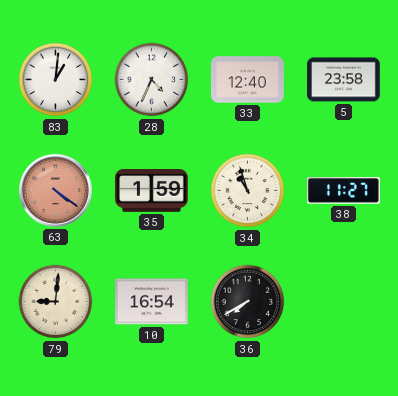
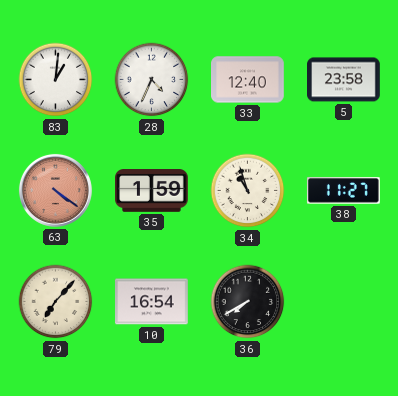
79: 9:01 -> 7:07
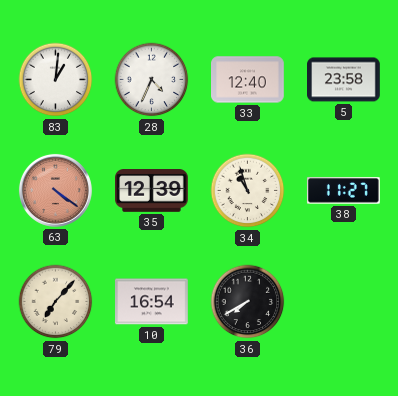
35: 1:59 -> 12:39
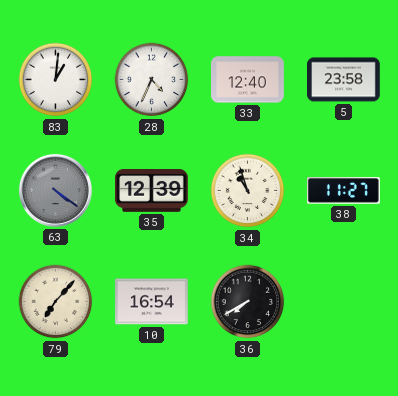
63 dial: salmon -> grey
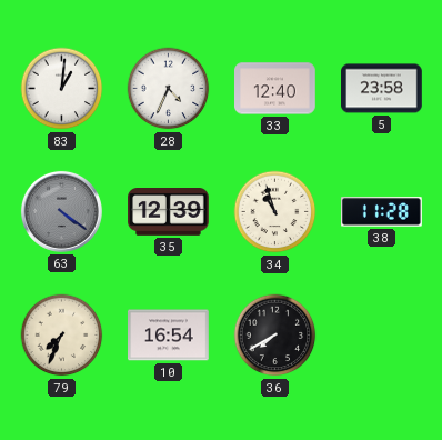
38: 11:27 -> 11:28
79: 7:07 -> 7:34
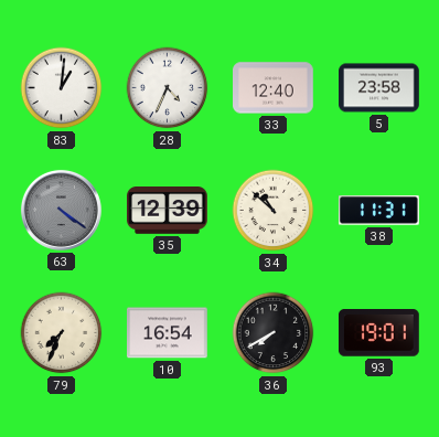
34: 10:57 -> 10:52
38: 11:28 -> 11:31
93: none -> 19:01
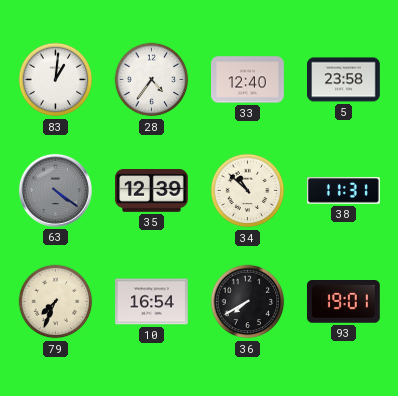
28: 4:34 -> 4:36
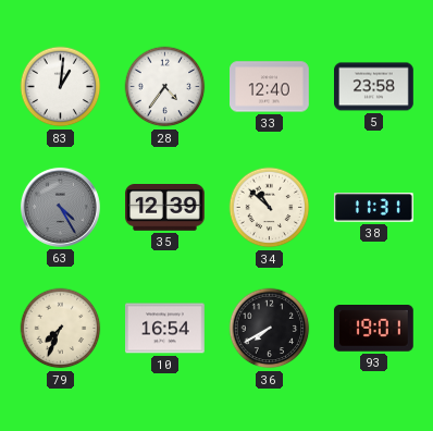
63: 4:21 -> 4:25
